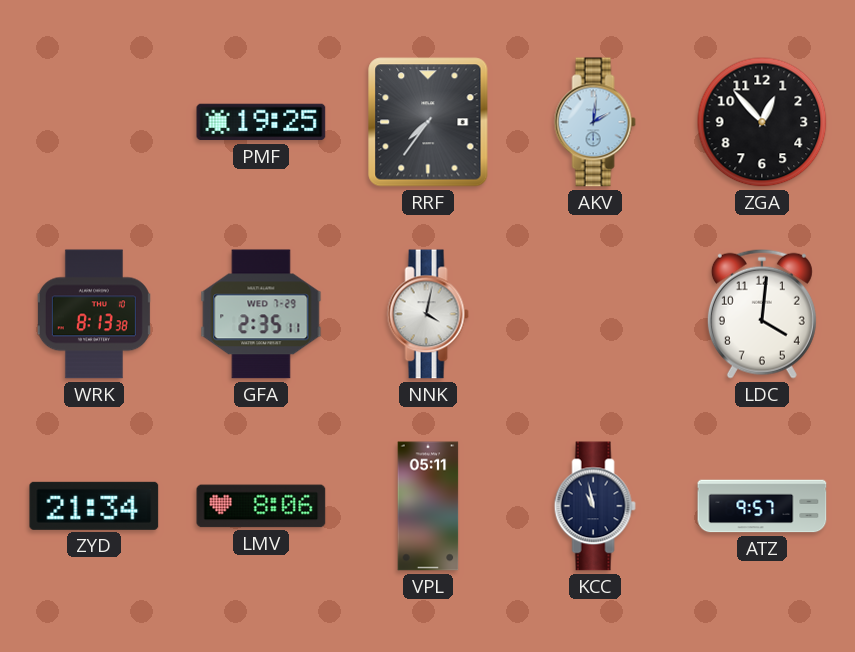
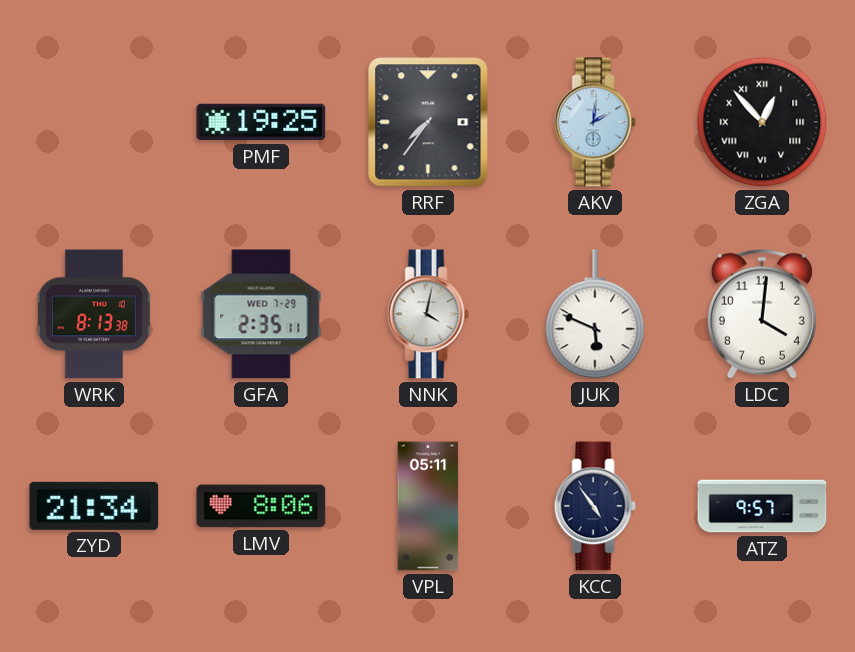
ZGA numerals: Arabic -> Roman
JUK: none -> 5:49
KCC: 10:58 -> 4:54
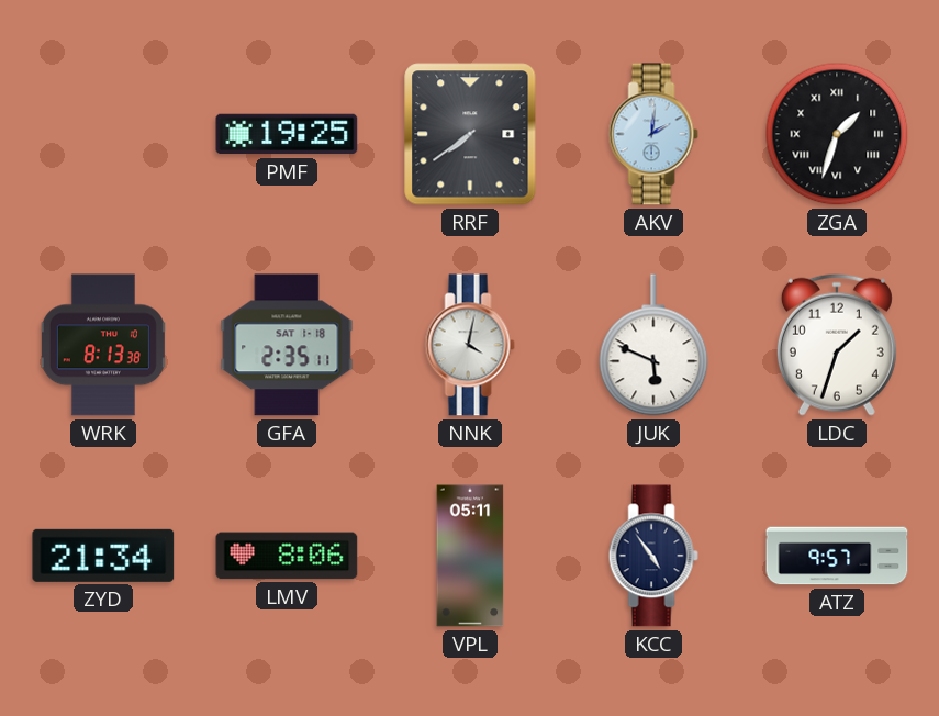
RRF: 7:36 -> 7:39
ZGA: 12:53 -> 1:33
GFA date: WED 7-29 -> SAT 1-18
LDC: 4:01 -> 1:33
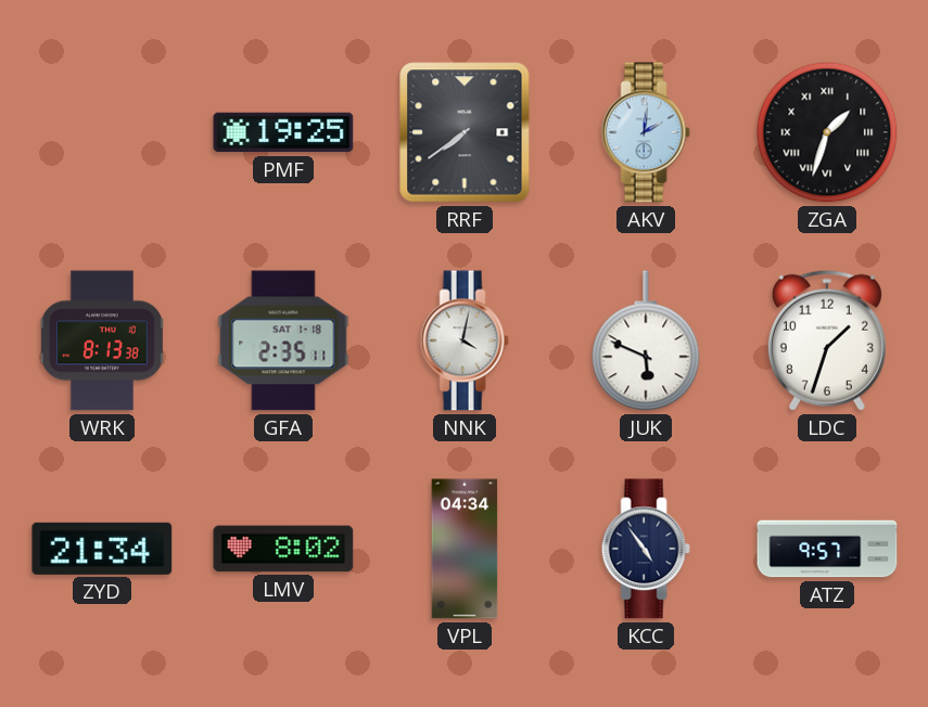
LMV: 8:06 -> 8:02
VPL: 05:11 -> 04:34
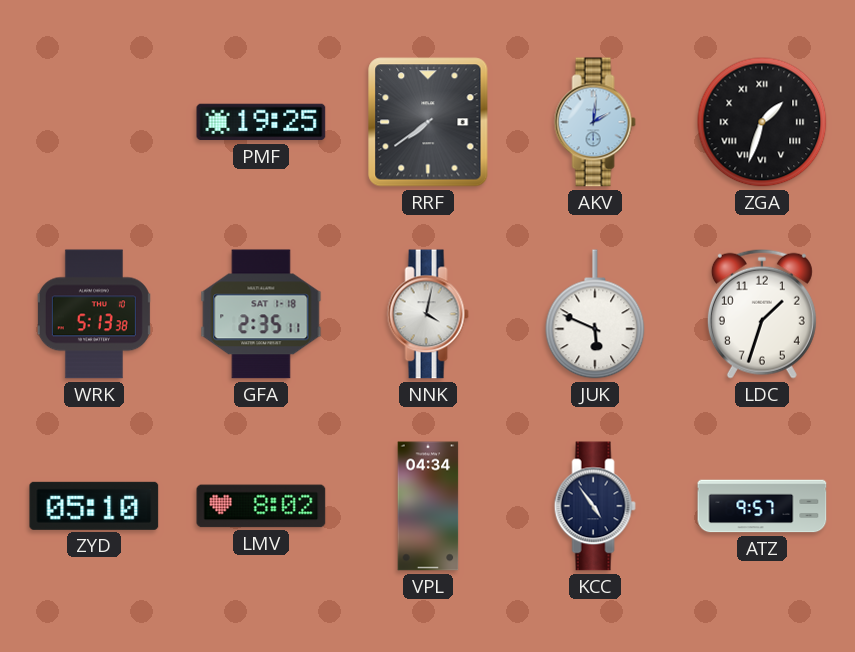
WRK: 8:13 -> 5:13
ZYD: 21:34 -> 05:10
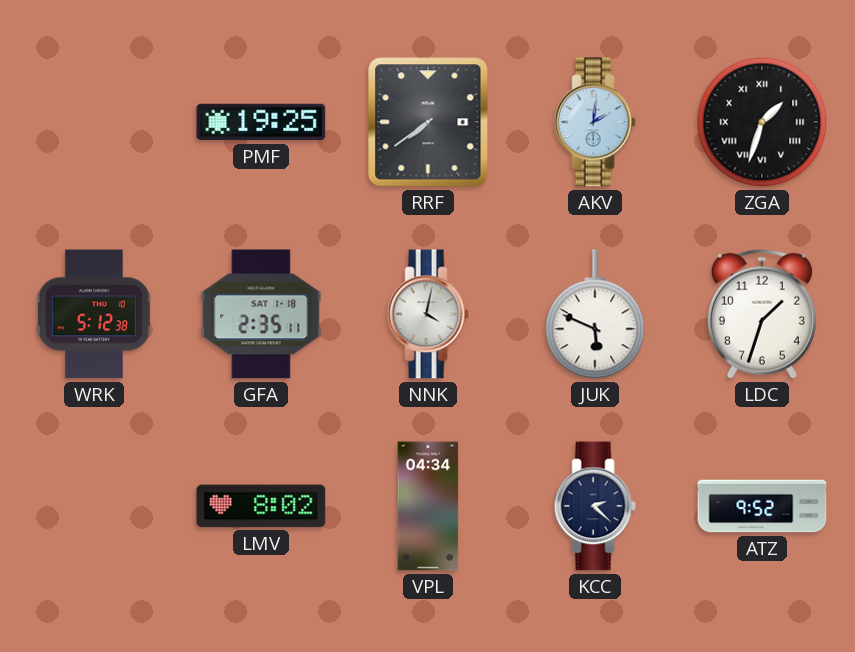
WRK: 5:13 -> 5:12
ZYD: 05:10 -> none
KCC: 4:54 -> 2:22
ATZ: 9:57 -> 9:52
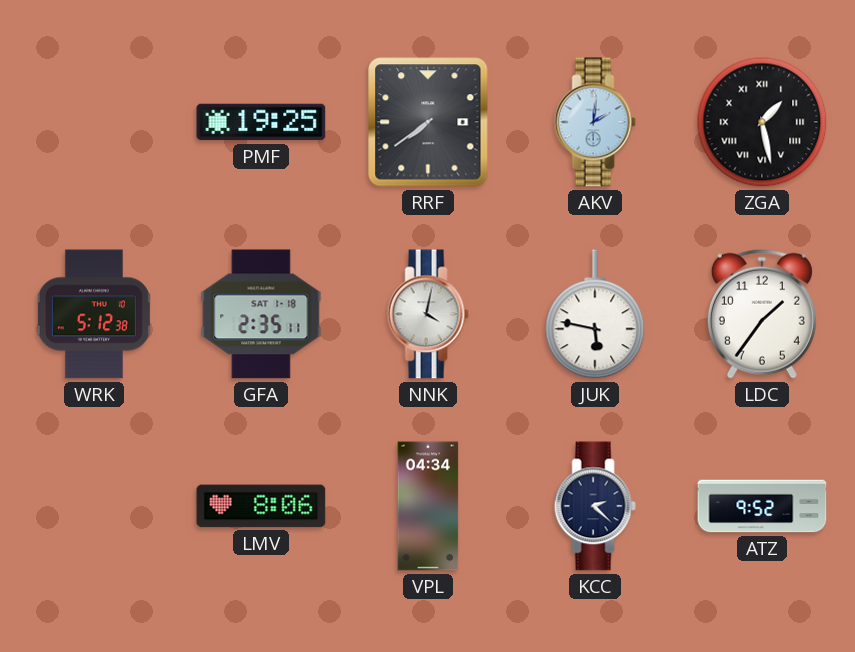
ZGA: 1:33 -> 1:28
JUK: 5:49 -> 5:47
LDC: 1:33 -> 1:36
LMV: 8:02 -> 8:06
